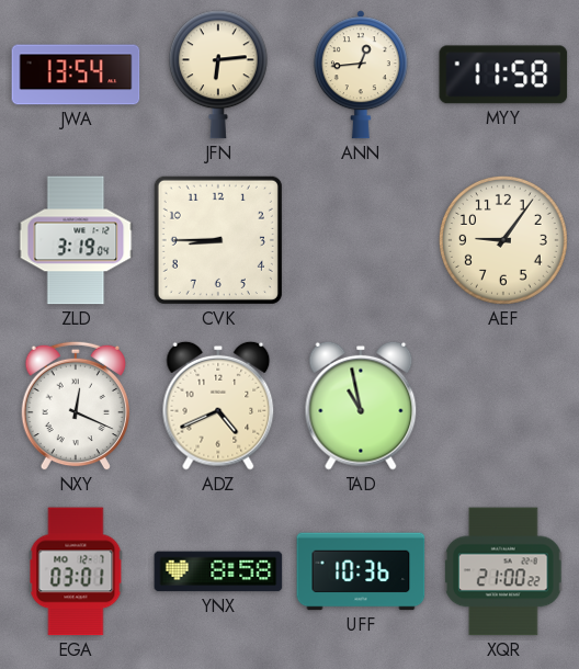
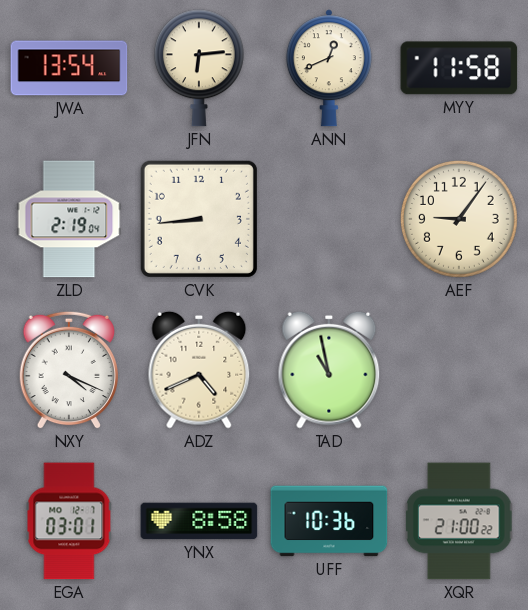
ANN: 12:44 -> 12:41
ZLD: 3:19 -> 2:19
CVK: 8:45 -> 8:44
NXY: 12:19 -> 4:19
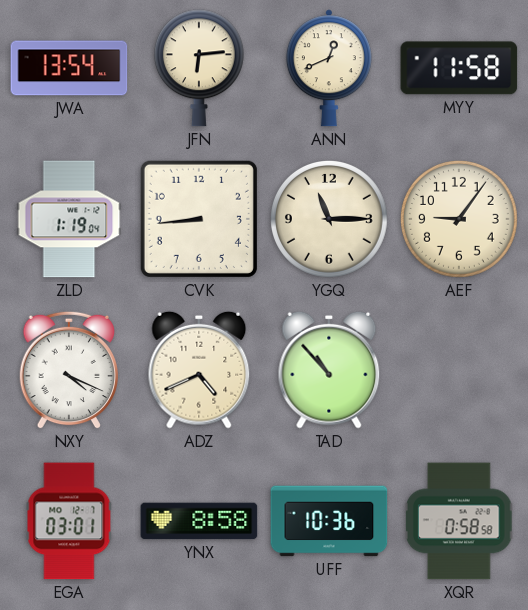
ZLD: 2:19 -> 1:19
YGQ: none -> 11:15
TAD: 10:58 -> 10:53
XQR: 21:00 -> 0:58
